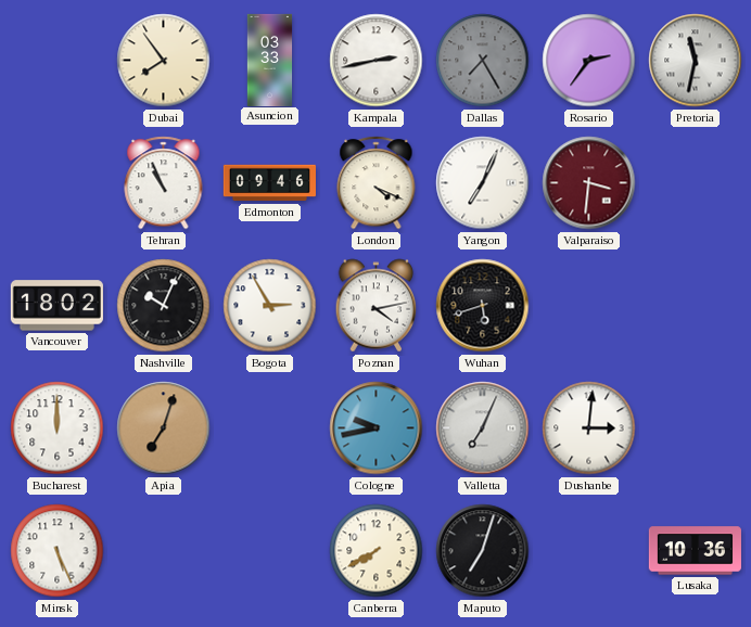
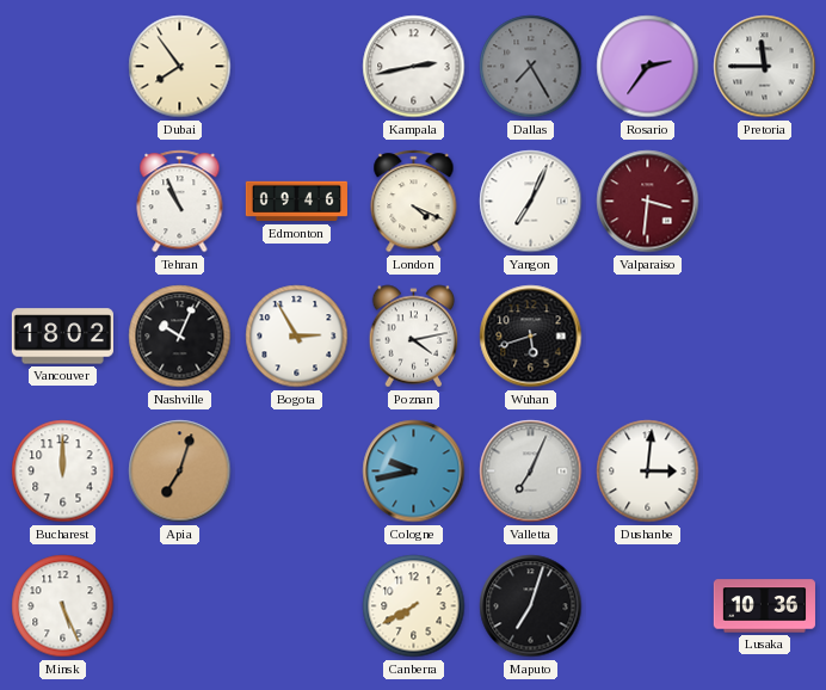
Asuncion: 03:33 -> none
Pretoria: 11:32 -> 11:45
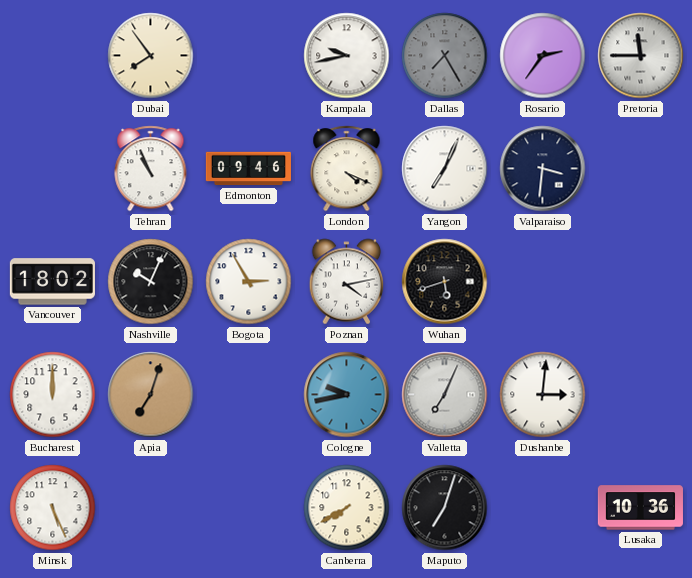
Kampala: 2:43 -> 9:43
Valparaiso dial: burgundy -> navy
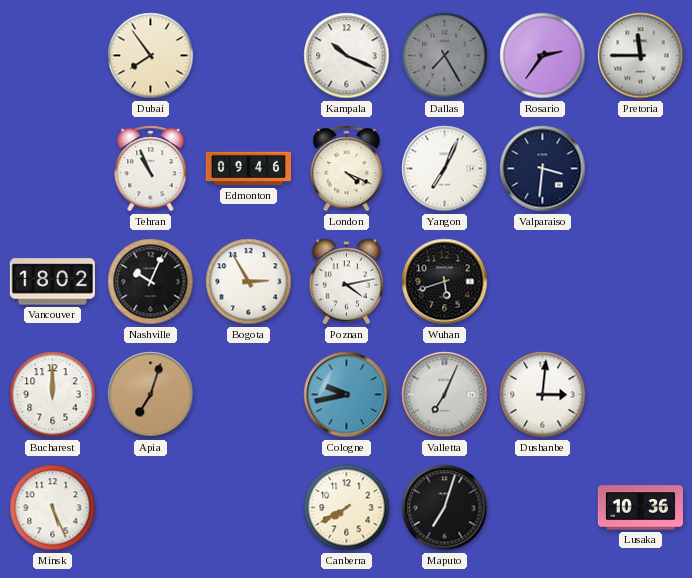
Kampala: 9:43 -> 10:19
